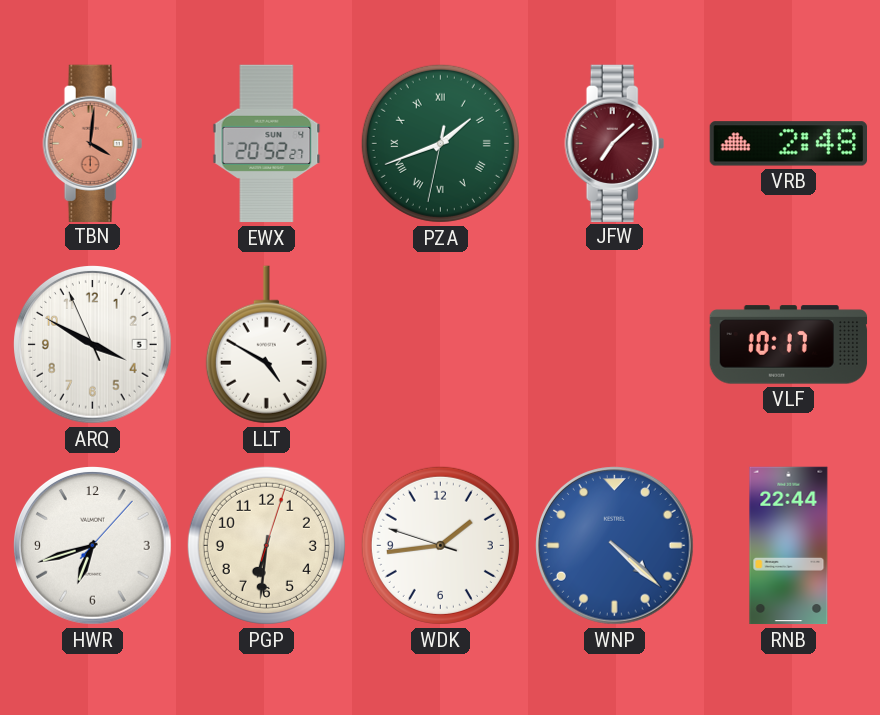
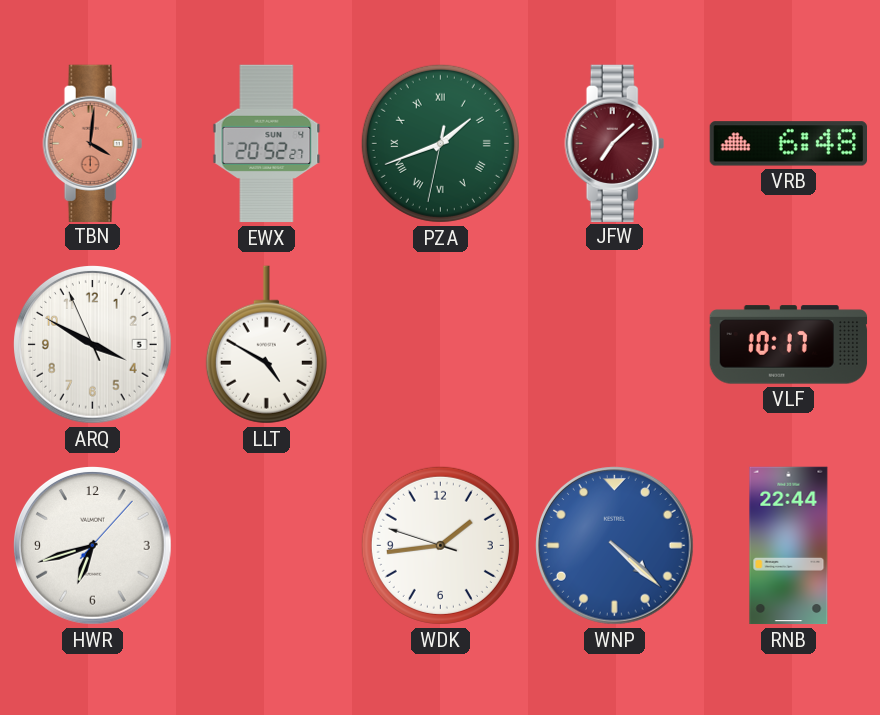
VRB: 2:48 -> 6:48
PGP: 6:31 -> none
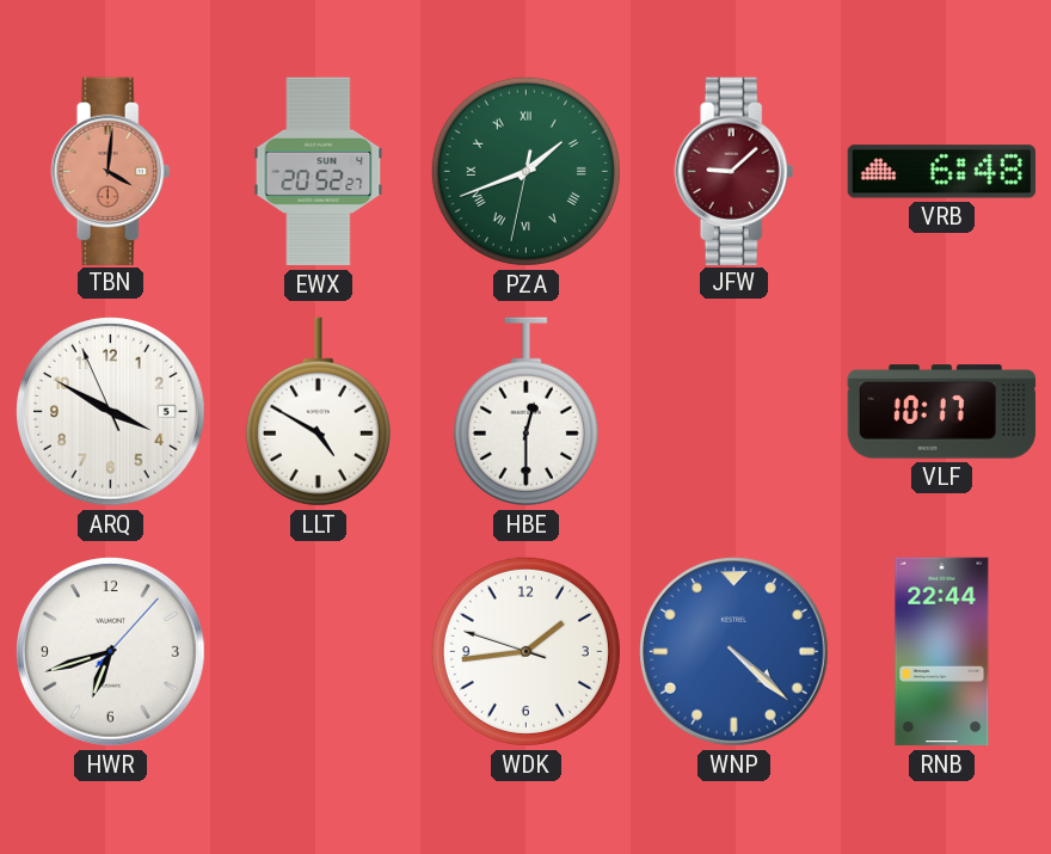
JFW: 7:08 -> 9:08
HBE: none -> 12:30
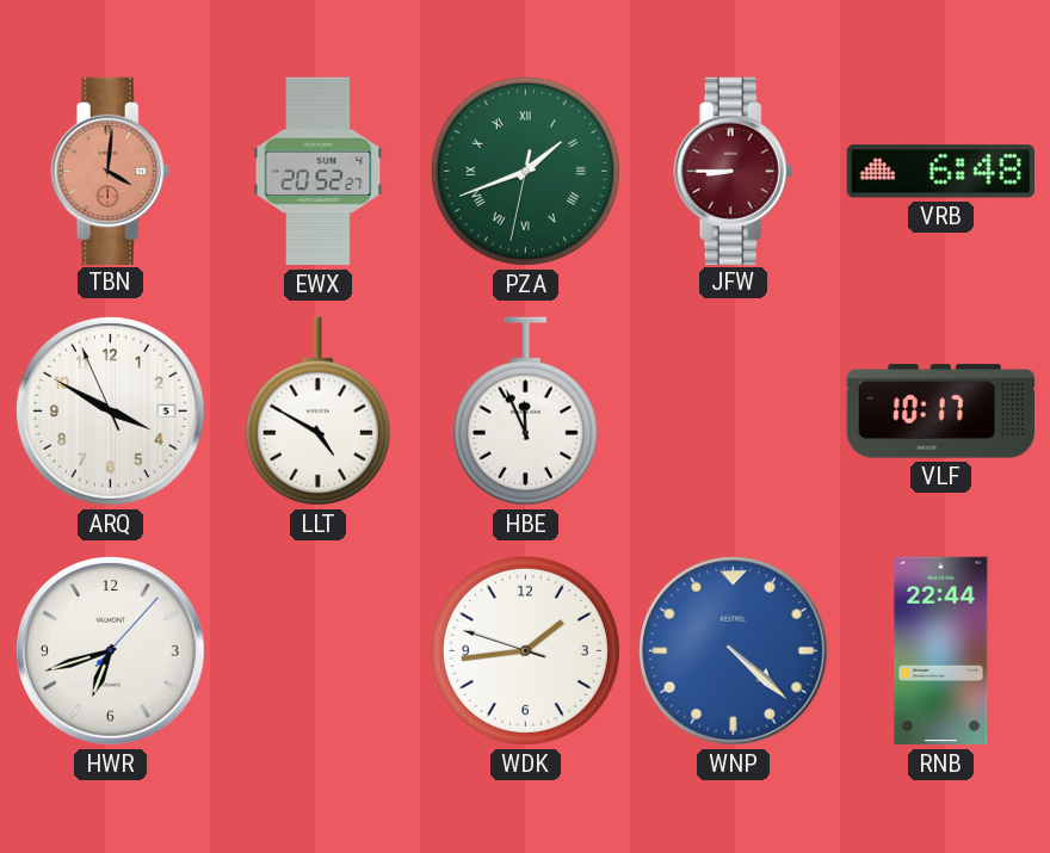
JFW: 9:08 -> 8:45
HBE: 12:30 -> 11:56
